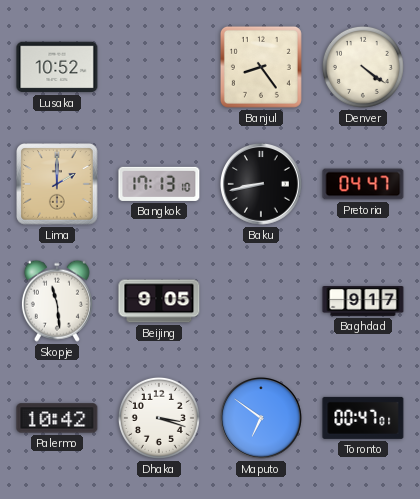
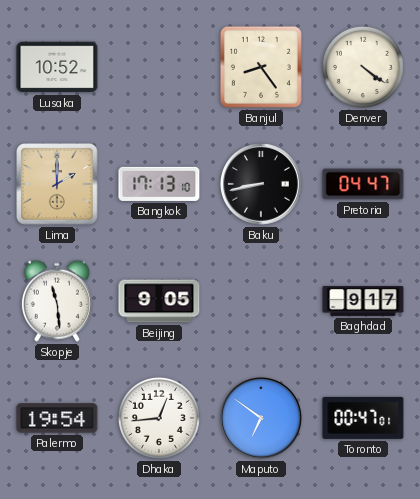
Palermo: 10:42 -> 19:54
Dhaka: 3:18 -> 12:44
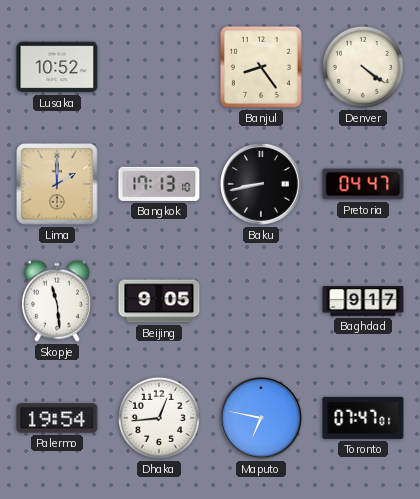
Maputo: 6:51 -> 6:47
Toronto: 00:47 -> 07:47
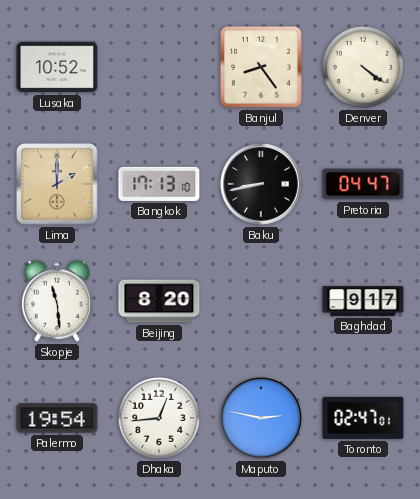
Beijing: 9:05 -> 8:20
Maputo: 6:47 -> 2:47
Toronto: 07:47 -> 02:47
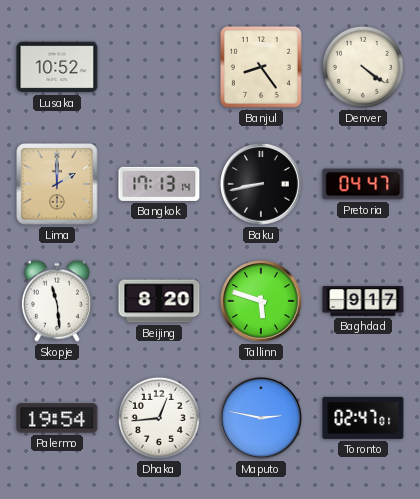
Bangkok: 17:13:10 -> 17:13:14
Tallinn: none -> 5:48
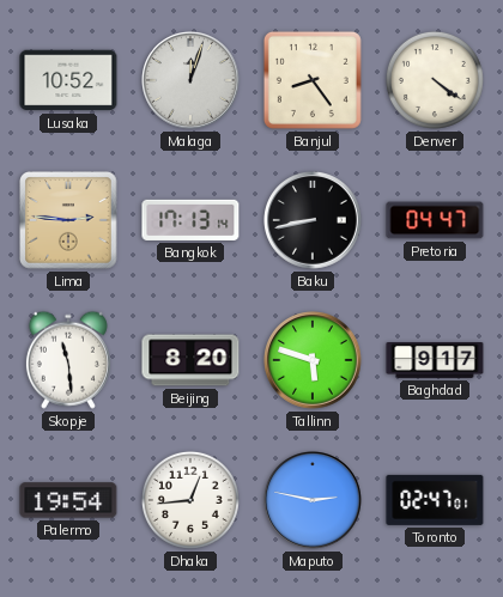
Malaga: none -> 12:03
Lima: 2:00 -> 2:46
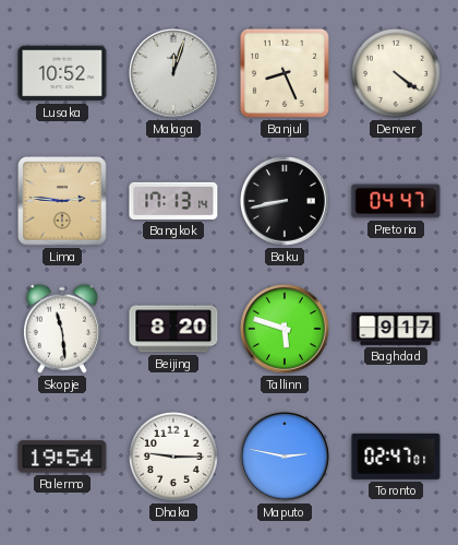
Banjul: 8:24 -> 8:26
Dhaka: 12:44 -> 9:15
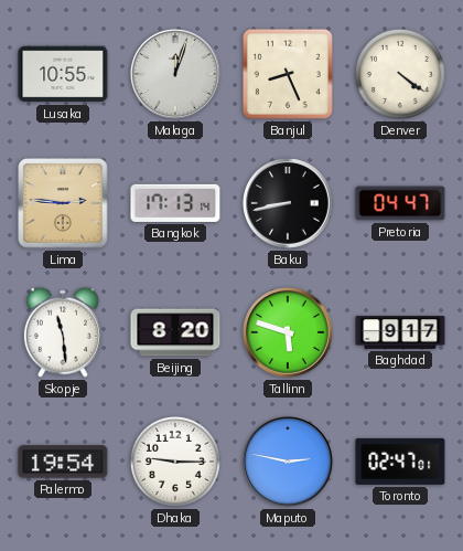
Lusaka: 10:52 -> 10:55
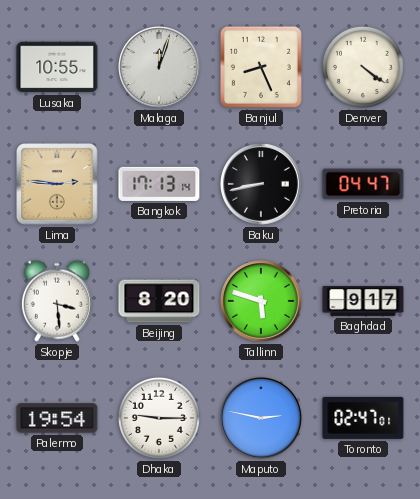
Skopje: 11:29 -> 3:29
